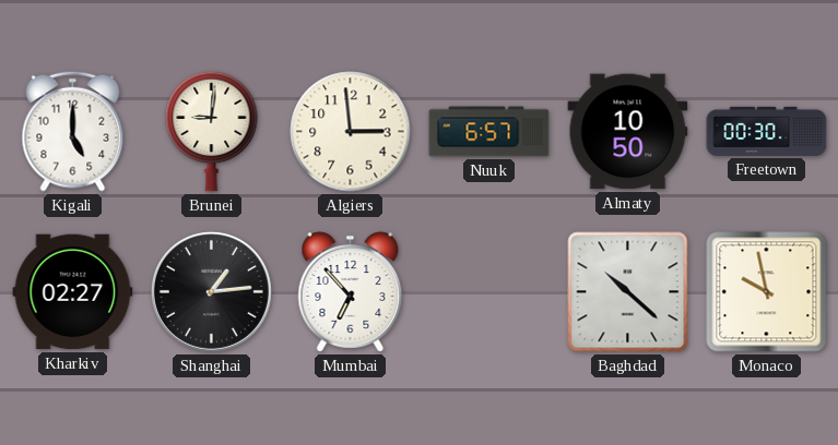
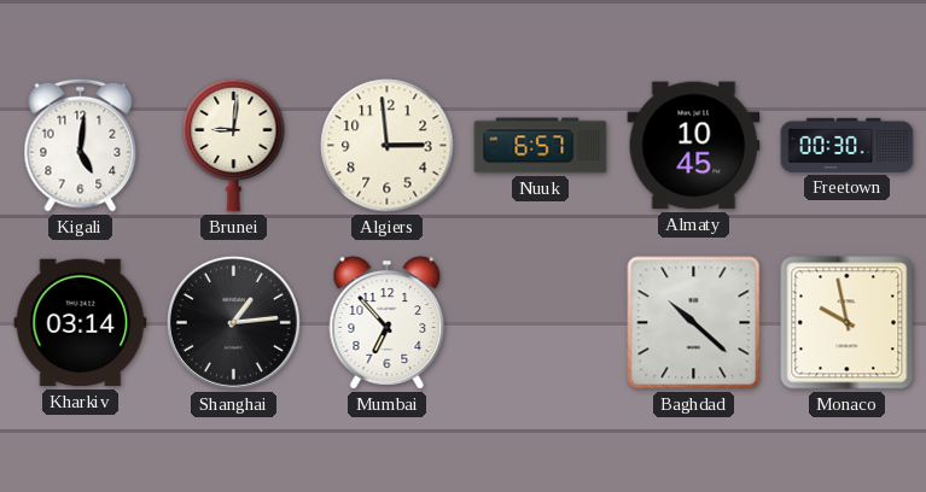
Kigali: 5:00 -> 5:01
Almaty: 10:50 -> 10:45
Kharkiv: 02:27 -> 03:14
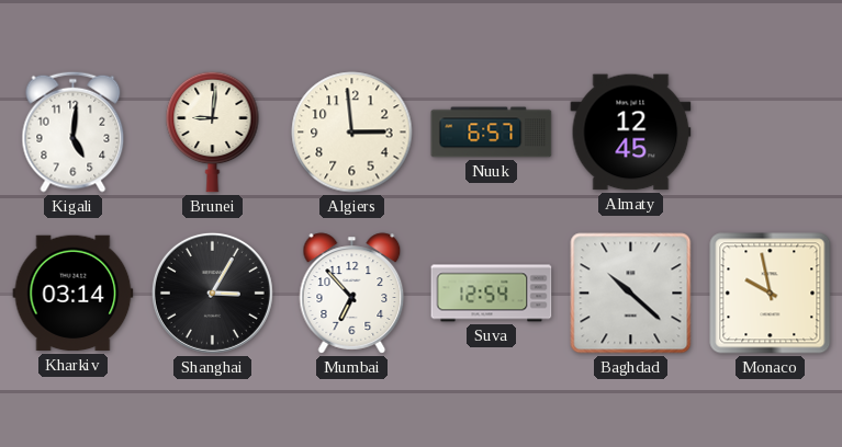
Almaty: 10:45 -> 12:45
Freetown: 00:30 -> none
Shanghai: 1:14 -> 3:05
Suva: none -> 12:54
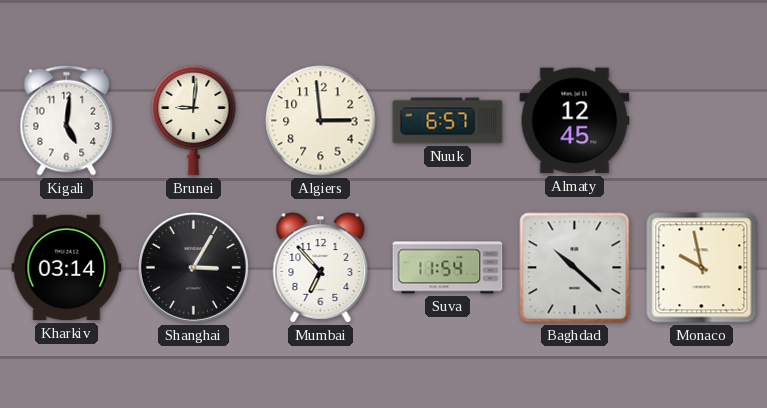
Suva: 12:54 -> 11:54
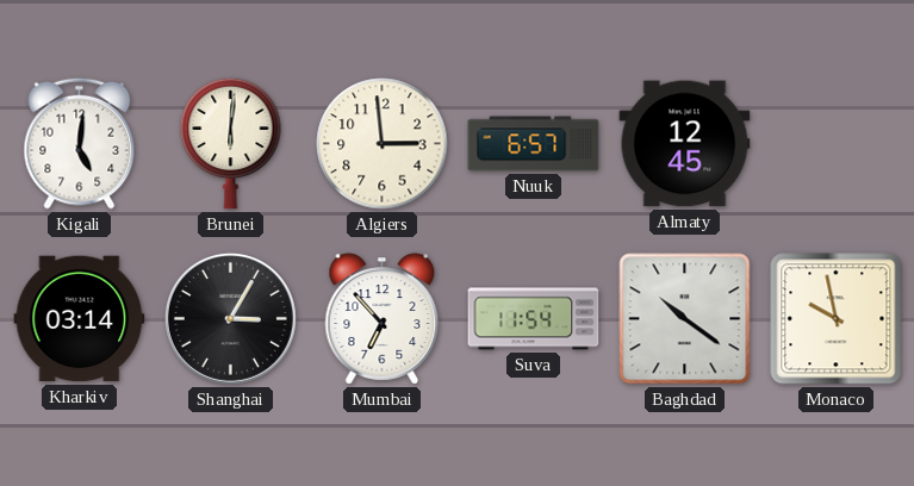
Brunei: 9:01 -> 6:01
Baghdad: 10:22 -> 10:21
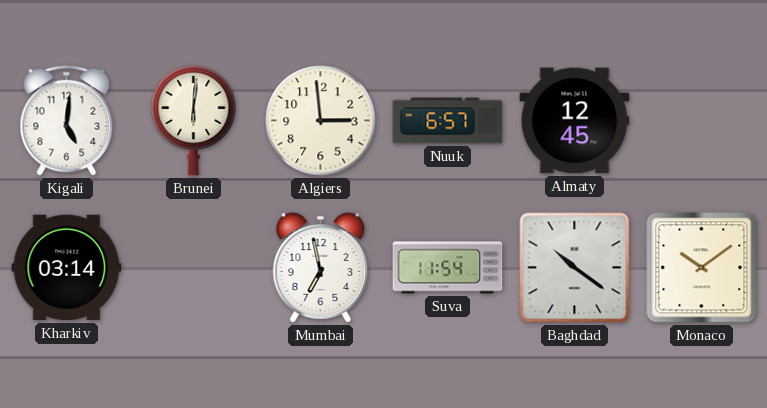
Shanghai: 3:05 -> none
Mumbai: 6:53 -> 6:58
Monaco: 9:58 -> 10:09
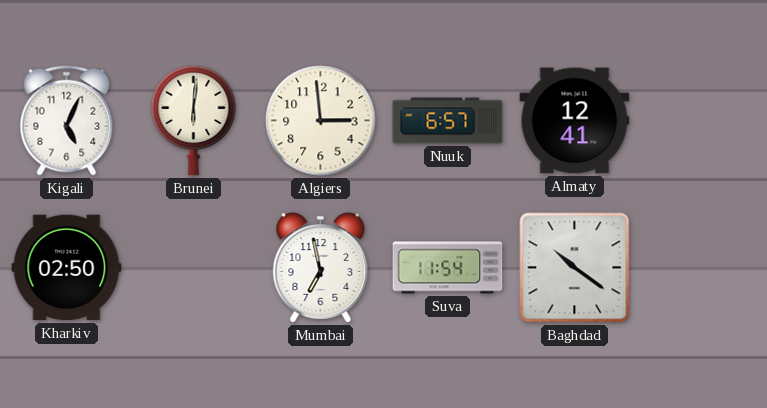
Kigali: 5:01 -> 5:04
Almaty: 12:45 -> 12:41
Kharkiv: 03:14 -> 02:50
Monaco: 10:09 -> none
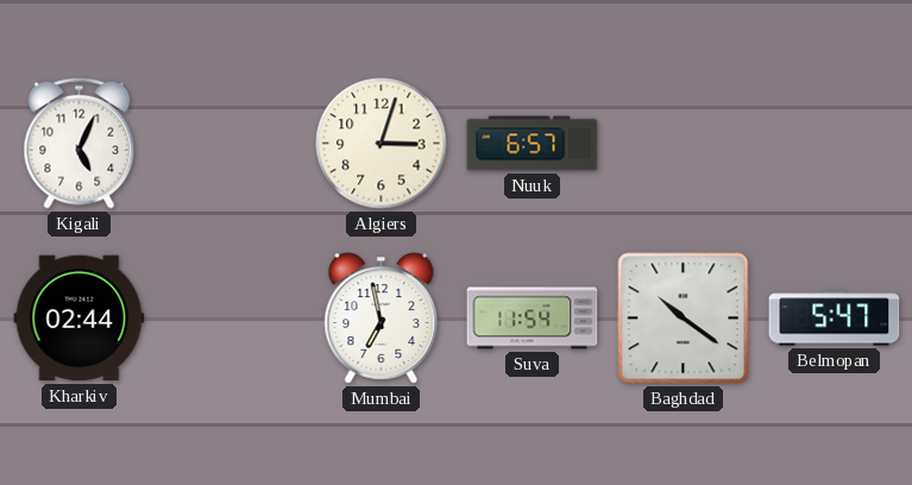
Brunei: 6:01 -> none
Algiers: 2:59 -> 3:03
Almaty: 12:41 -> none
Kharkiv: 02:50 -> 02:44
Belmopan: none -> 5:47
